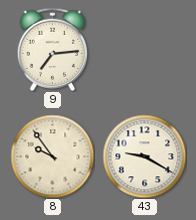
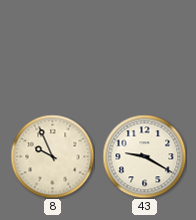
9: 7:14 -> none
8: 9:54 -> 9:56
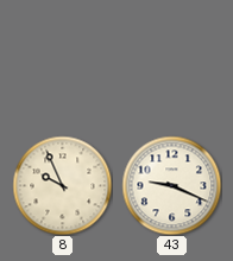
43: 9:20 -> 9:19
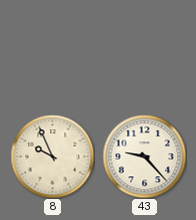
43: 9:19 -> 9:23
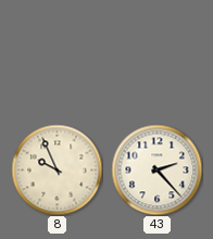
43: 9:23 -> 2:23
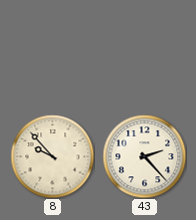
8: 9:56 -> 9:53
